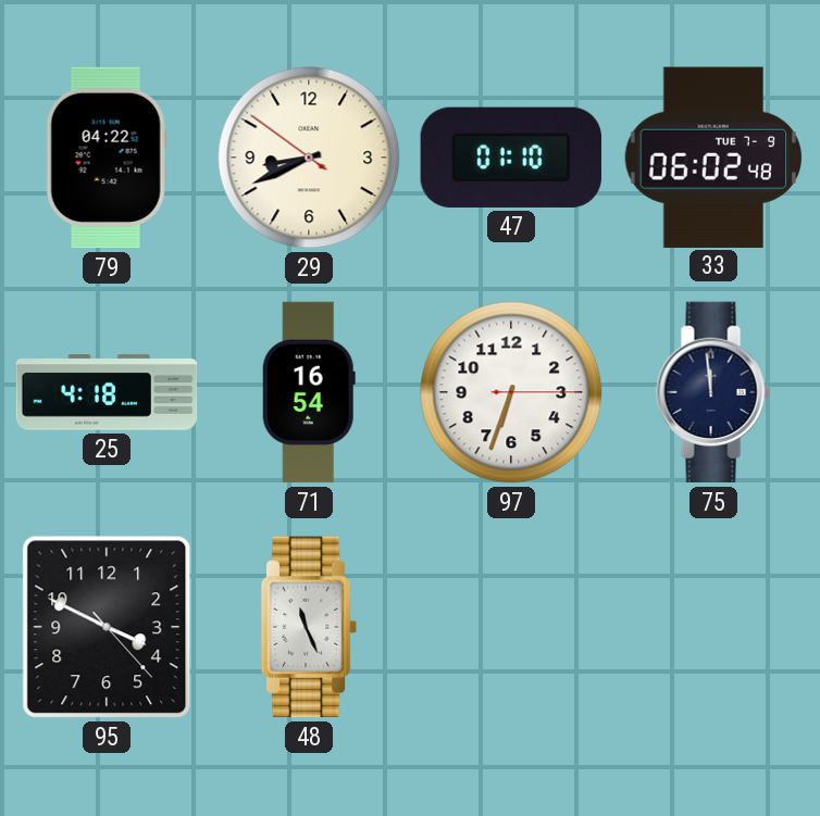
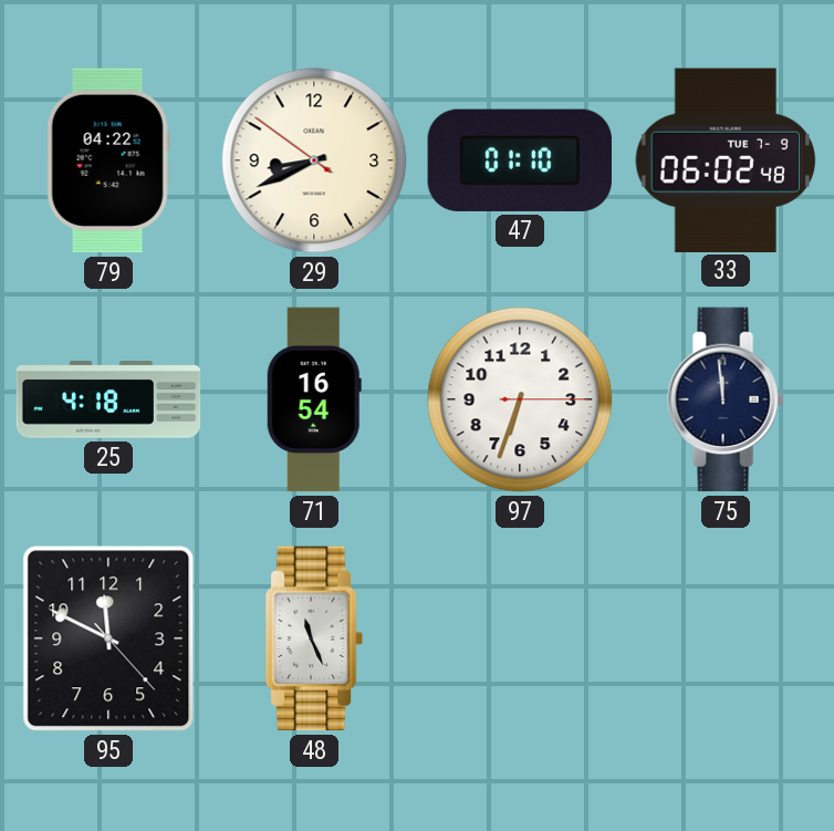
95: 3:49 -> 11:49
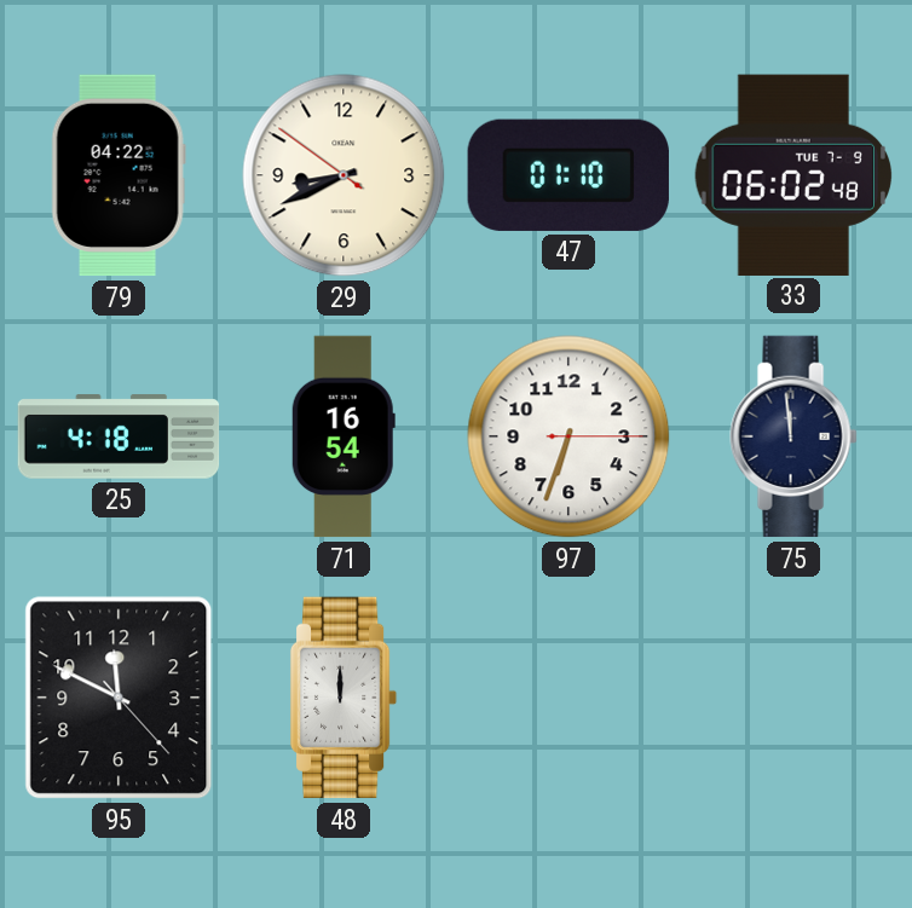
48: 11:26 -> 12:00
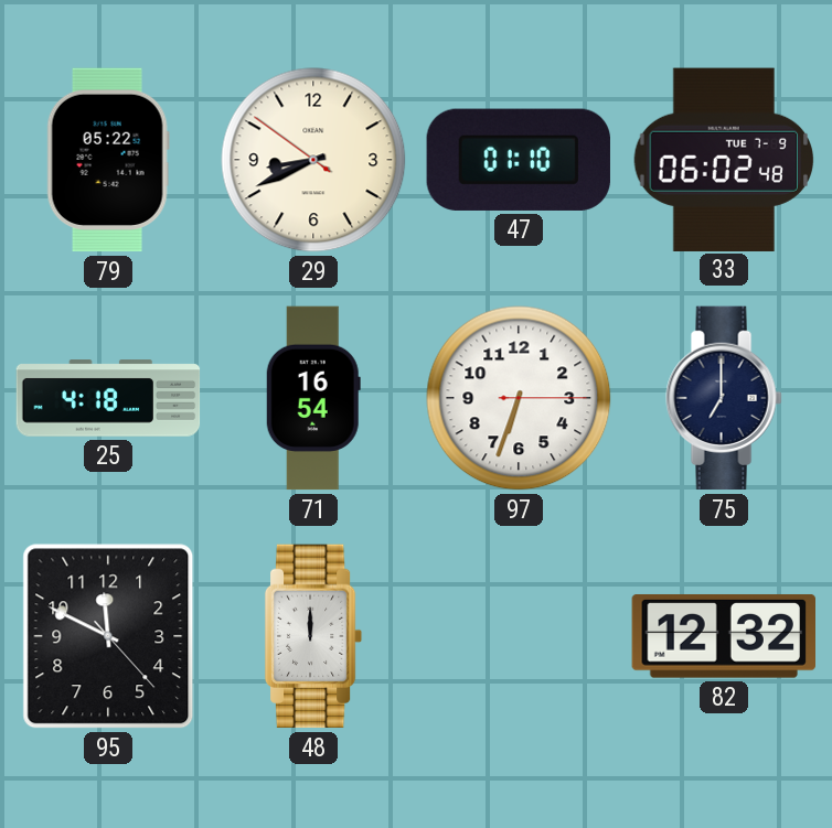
79: 04:22 -> 05:22
75: 11:59 -> 7:00
82: none -> 12:32
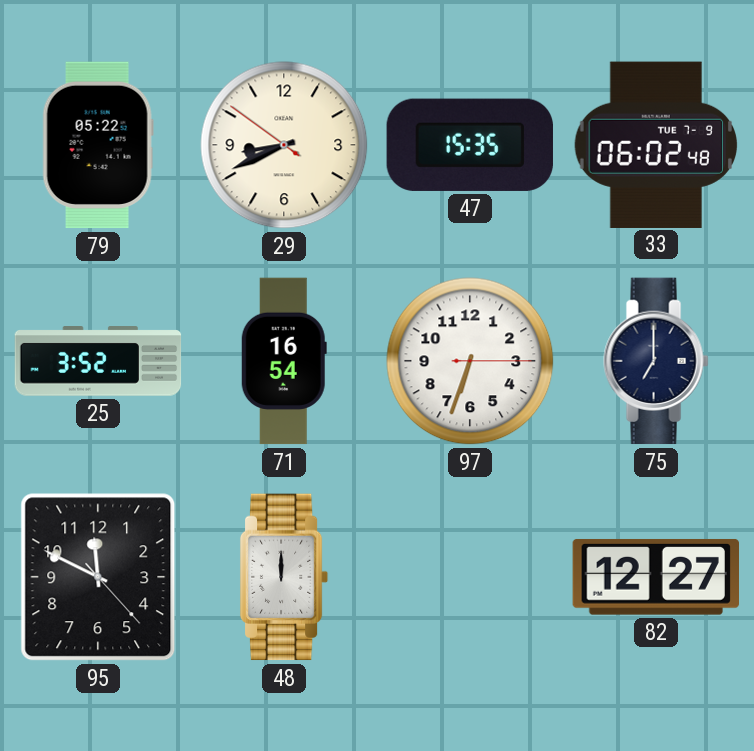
47: 01:10 -> 15:35
25: 4:18 -> 3:52
82: 12:32 -> 12:27
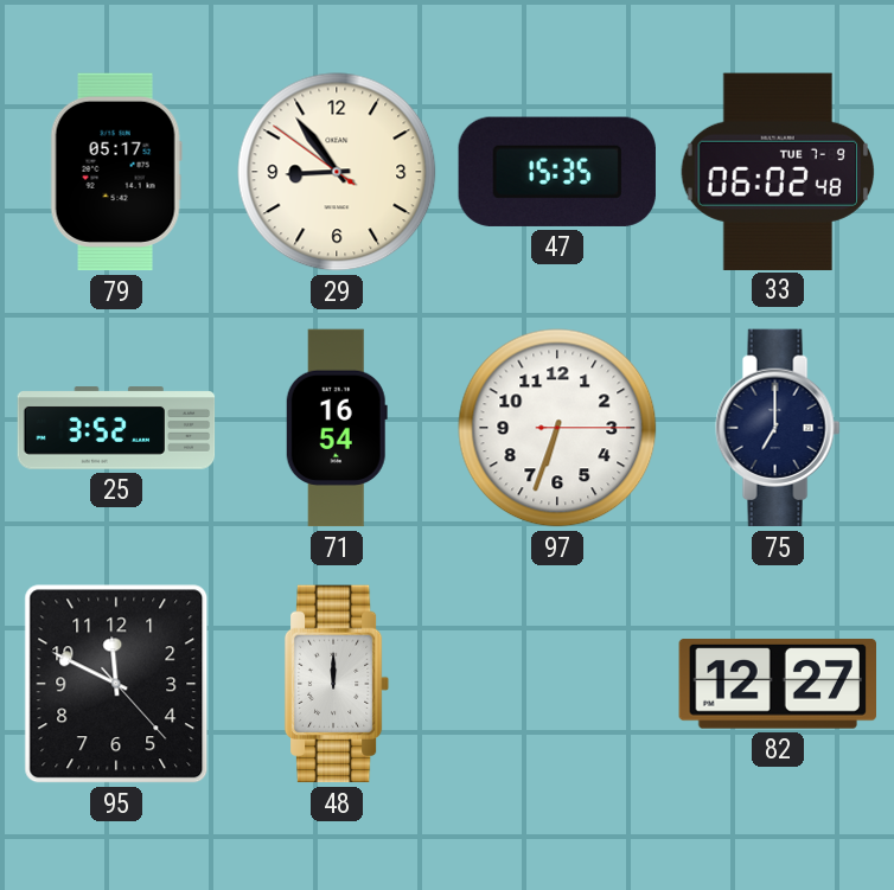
79: 05:22 -> 05:17
29: 8:40 -> 8:53
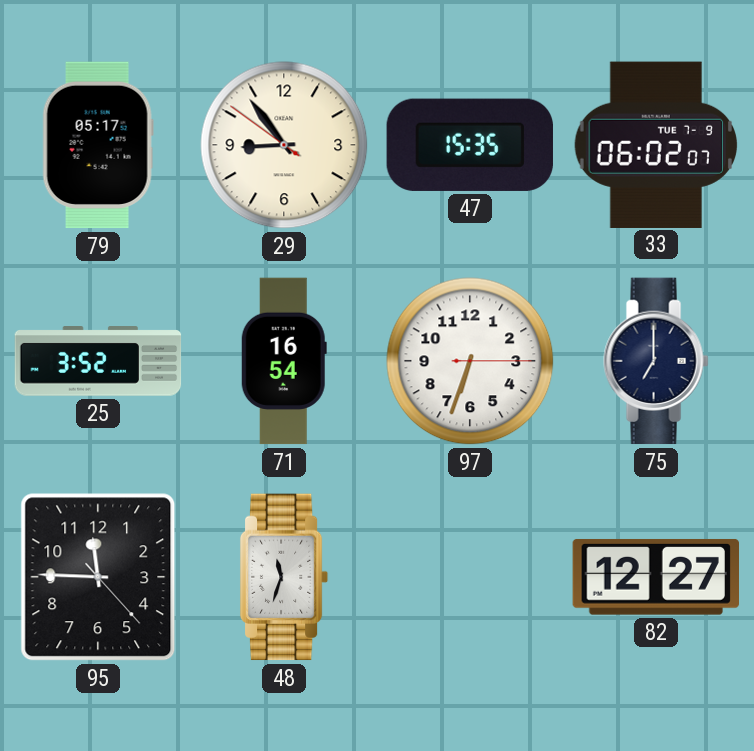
33: 06:02:48 -> 06:02:07
95: 11:49 -> 11:45
48: 12:00 -> 11:33
